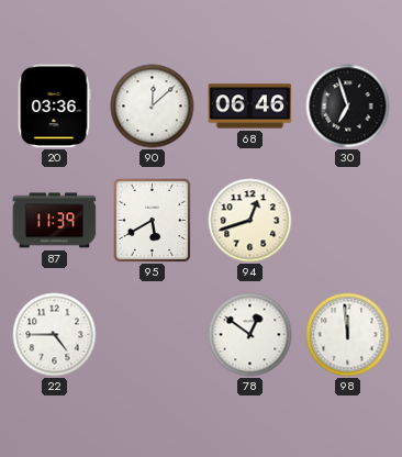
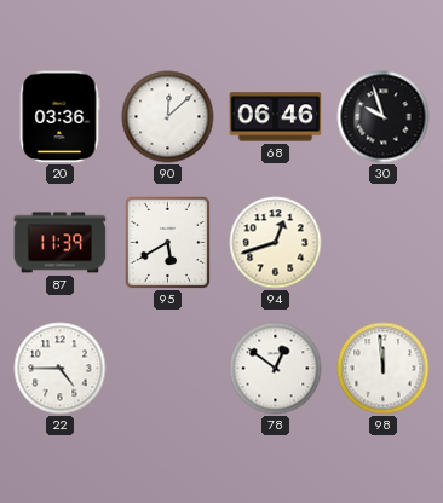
30: 6:57 -> 9:57
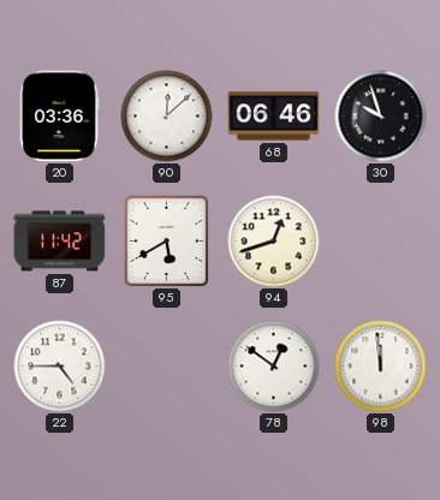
87: 11:39 -> 11:42
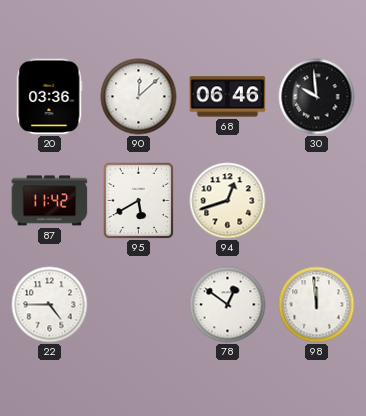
30: 9:57 -> 9:59
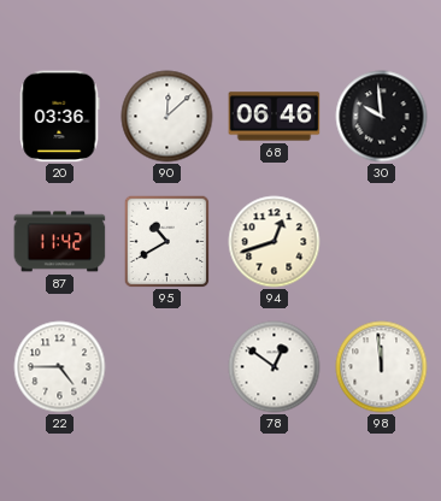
95: 5:40 -> 10:40
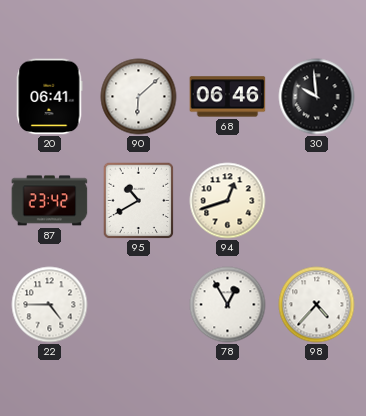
20: 03:36 -> 06:41
90: 12:08 -> 6:08
87: 11:42 -> 23:42
78: 12:51 -> 12:55
98: 11:59 -> 4:37
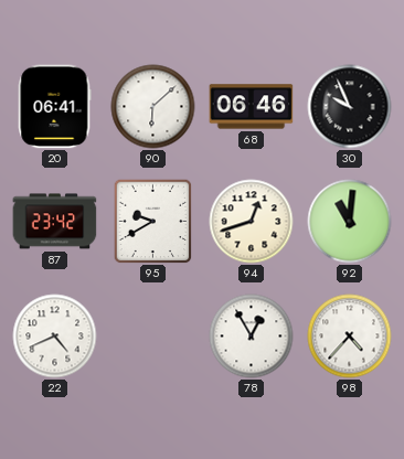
30: 9:59 -> 9:56
95: 10:40 -> 9:40
92: none -> 11:01
22: 4:45 -> 4:41
